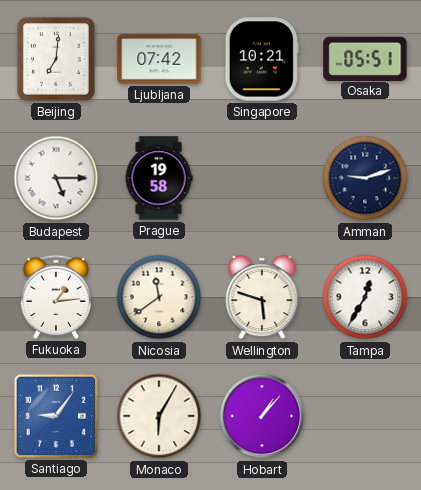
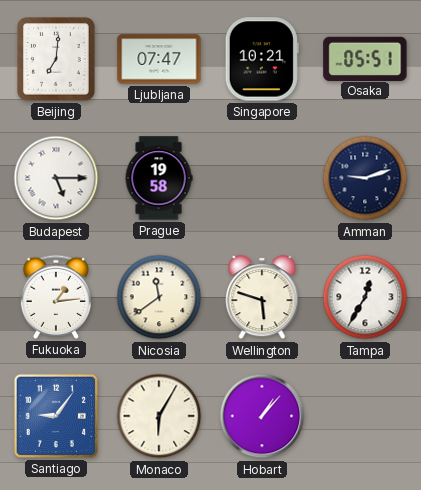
Ljubljana: 07:42 -> 07:47
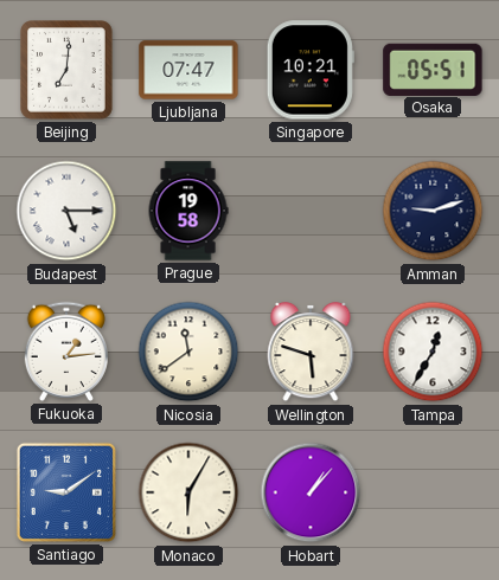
Santiago: 9:06 -> 9:09
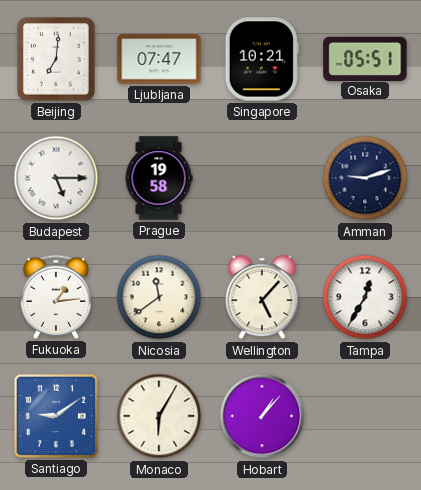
Wellington: 5:48 -> 5:07
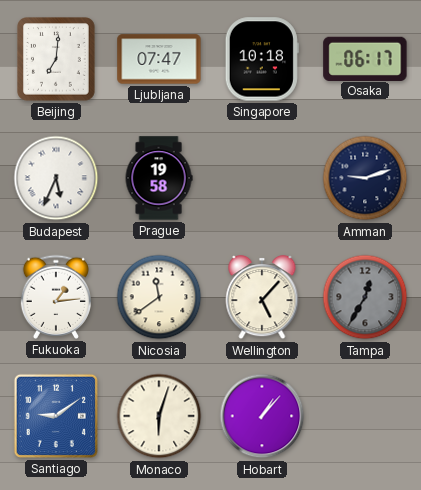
Singapore: 10:21 -> 10:18
Osaka: 05:51 -> 06:17
Budapest: 5:15 -> 5:34
Tampa dial: white -> grey
Monaco: 6:05 -> 6:03
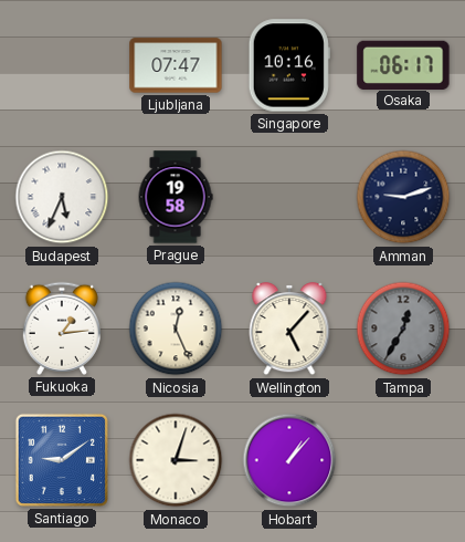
Beijing: 7:01 -> none
Singapore: 10:18 -> 10:16
Nicosia: 11:39 -> 12:26
Monaco: 6:03 -> 3:03
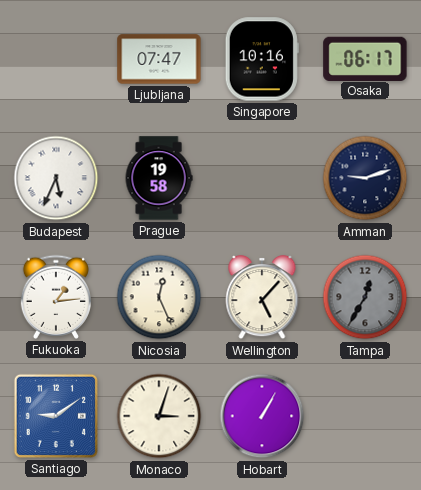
Hobart: 1:07 -> 1:05
